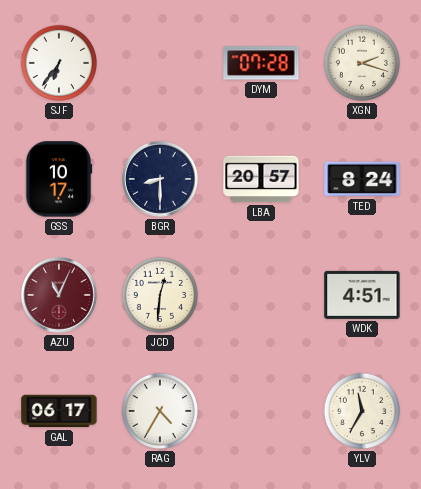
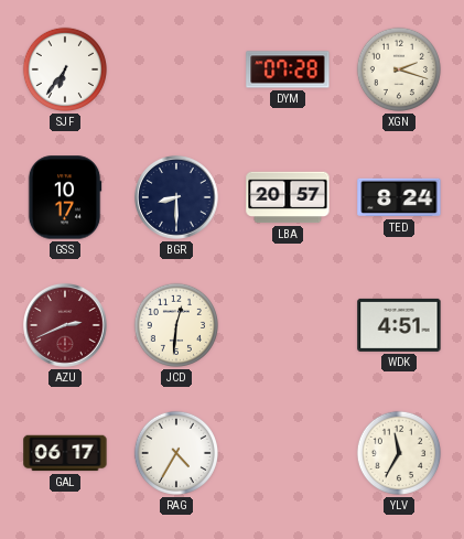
AZU: 11:04 -> 2:41
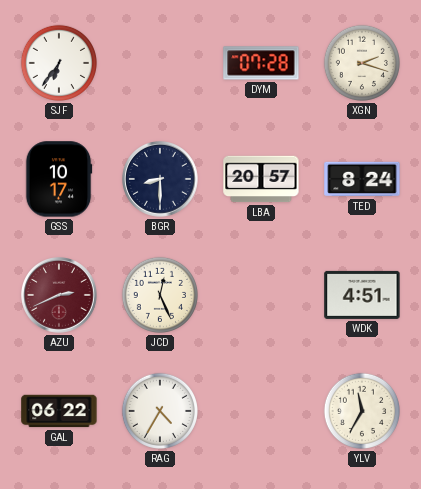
JCD: 12:31 -> 12:26
GAL: 06:17 -> 06:22
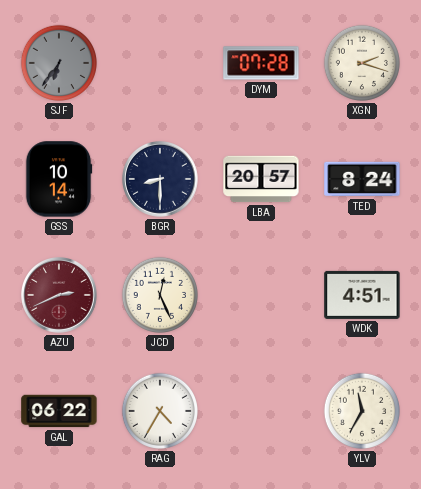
SJF dial: white -> grey
GSS: 10:17 -> 10:14
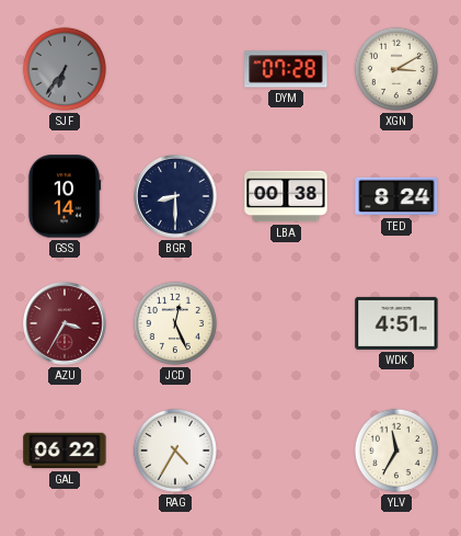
XGN: 2:18 -> 3:10
LBA: 20:57 -> 00:38
AZU: 2:41 -> 3:35
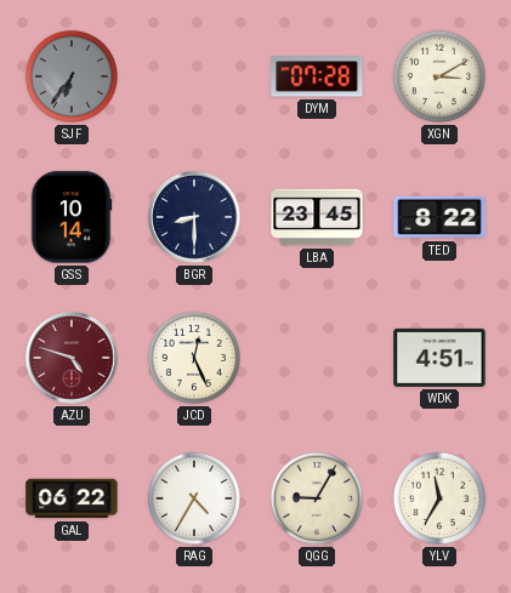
LBA: 00:38 -> 23:45
TED: 8:24 -> 8:22
AZU: 3:35 -> 4:48
QGG: none -> 9:05
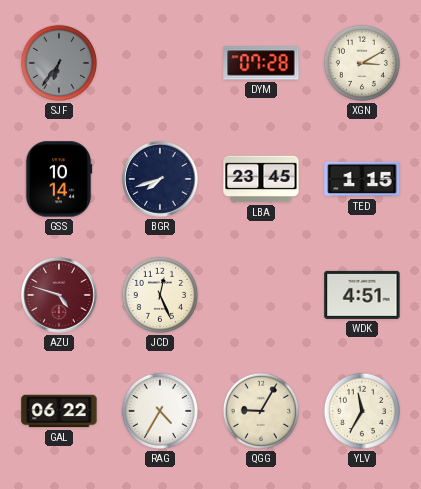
BGR: 8:30 -> 7:42
TED: 8:22 -> 1:15
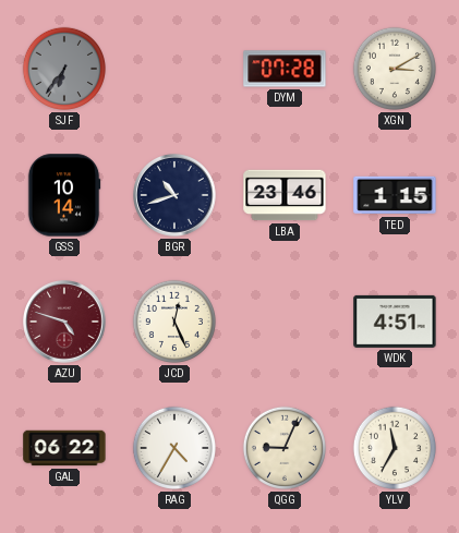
BGR: 7:42 -> 10:42
LBA: 23:45 -> 23:46
QGG: 9:05 -> 9:04
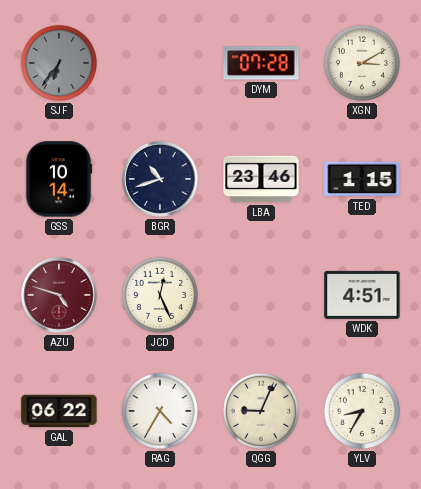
YLV: 11:35 -> 8:35
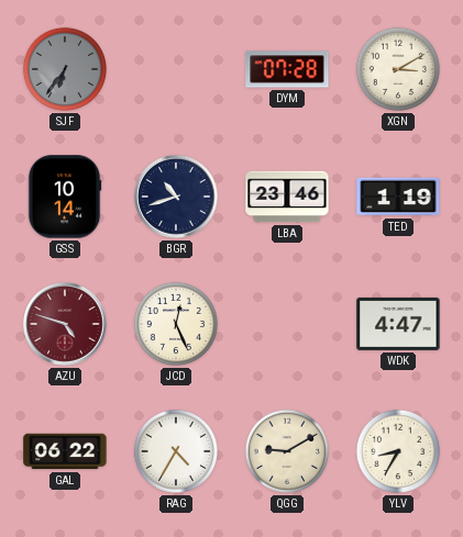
TED: 1:15 -> 1:19
WDK: 4:51 -> 4:47
QGG: 9:04 -> 9:10
